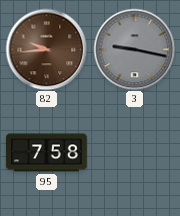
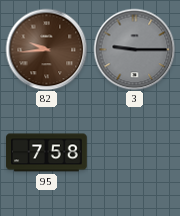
3: 9:17 -> 9:15
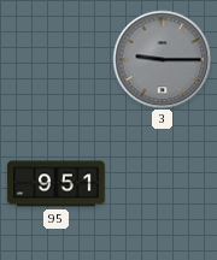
82: 9:44 -> none
95: 7:58 -> 9:51
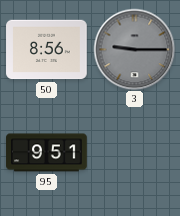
50: none -> 8:56
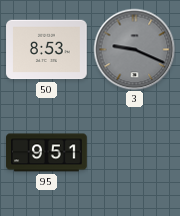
50: 8:56 -> 8:53
3: 9:15 -> 9:19
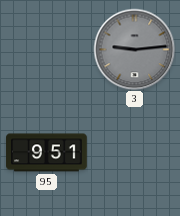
50: 8:53 -> none
3: 9:19 -> 9:14
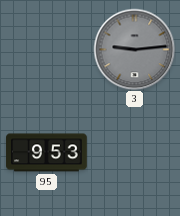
95: 9:51 -> 9:53
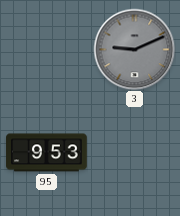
3: 9:14 -> 9:11
